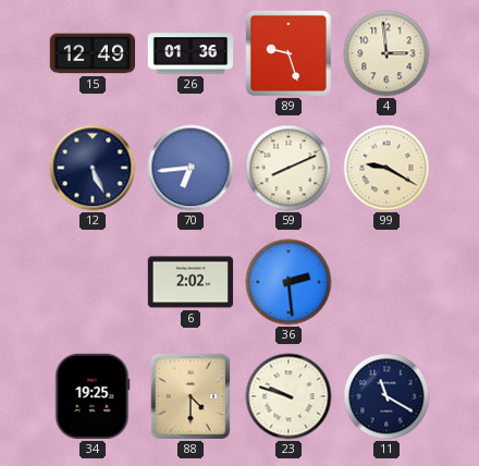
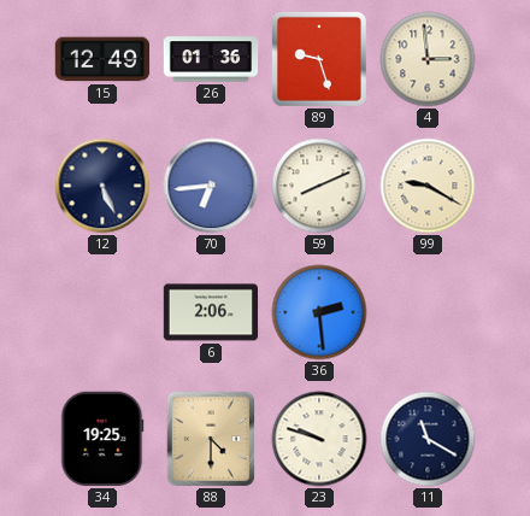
6: 2:02 -> 2:06
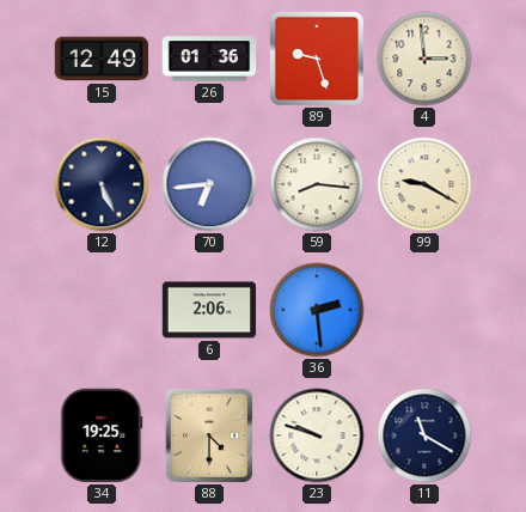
59: 8:11 -> 8:16
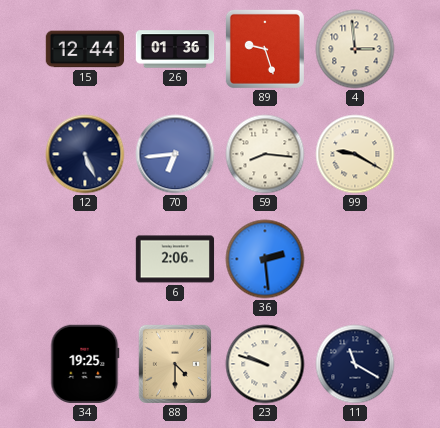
15: 12:49 -> 12:44
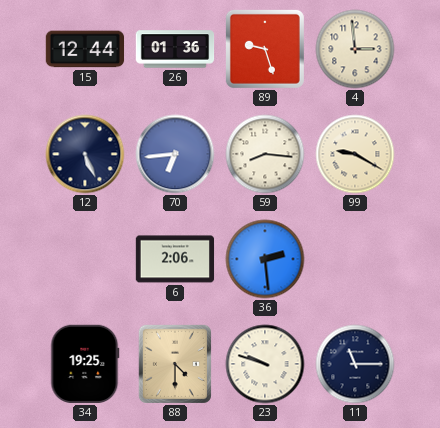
11: 11:20 -> 11:15
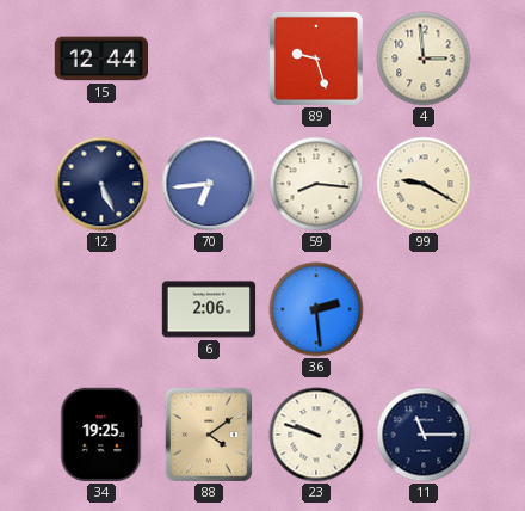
26: 01:36 -> none
88: 4:30 -> 4:09
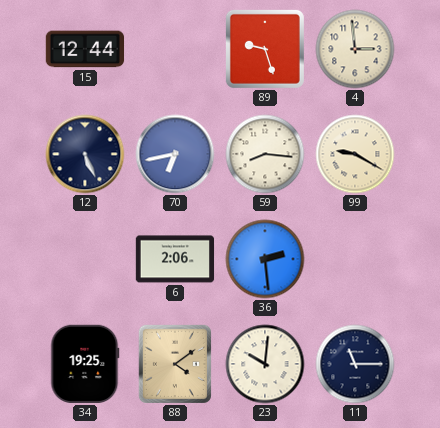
70: 6:44 -> 6:43
23: 9:48 -> 10:01
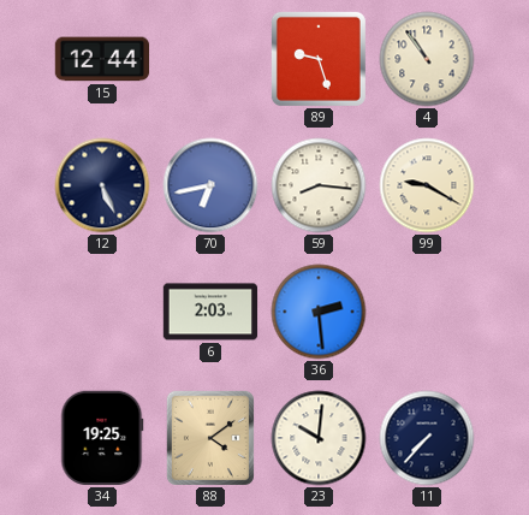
4: 2:59 -> 10:54
6: 2:06 -> 2:03
11: 11:15 -> 7:37
